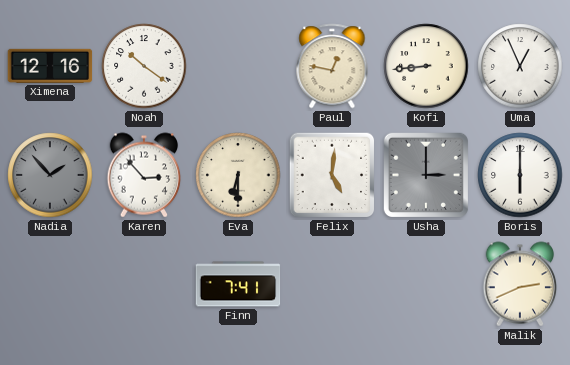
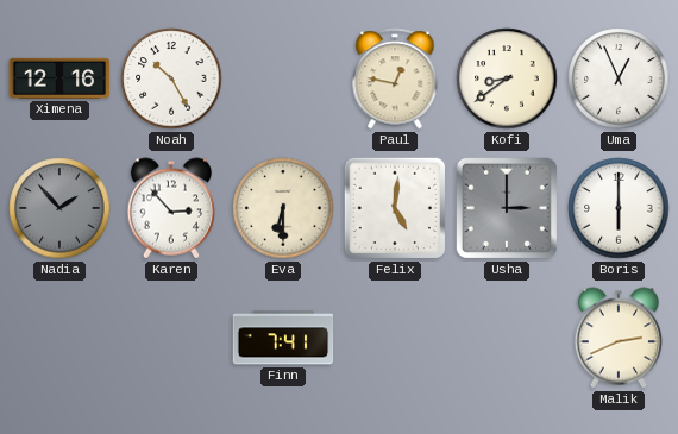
Noah: 10:21 -> 10:25
Kofi: 8:44 -> 8:39
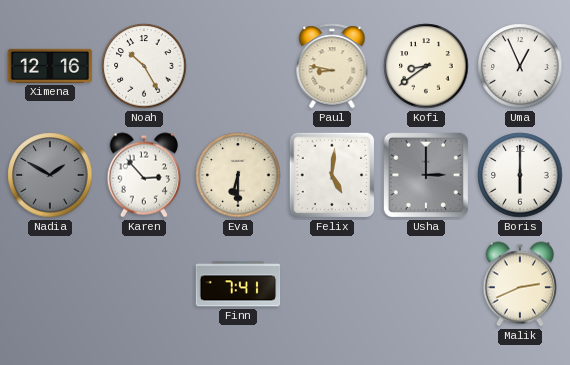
Paul: 12:47 -> 8:47
Nadia: 1:53 -> 1:50
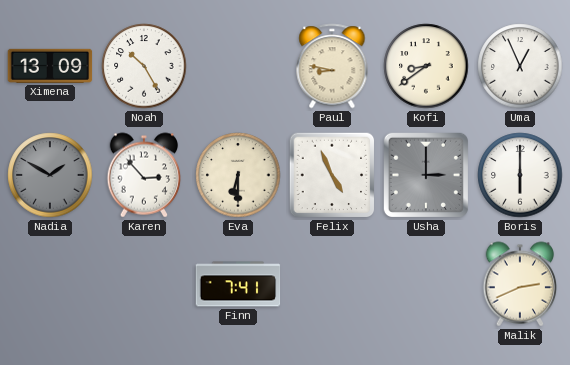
Ximena: 12:16 -> 13:09
Felix: 5:01 -> 4:56
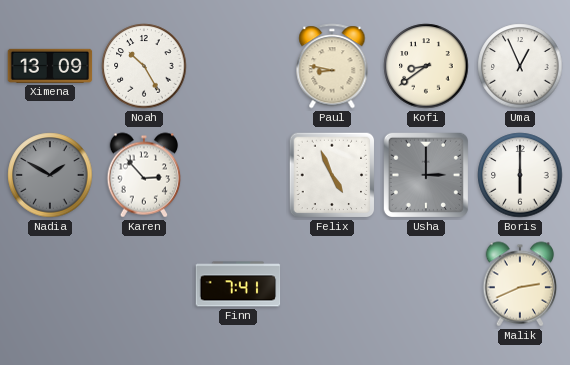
Eva: 6:30 -> none
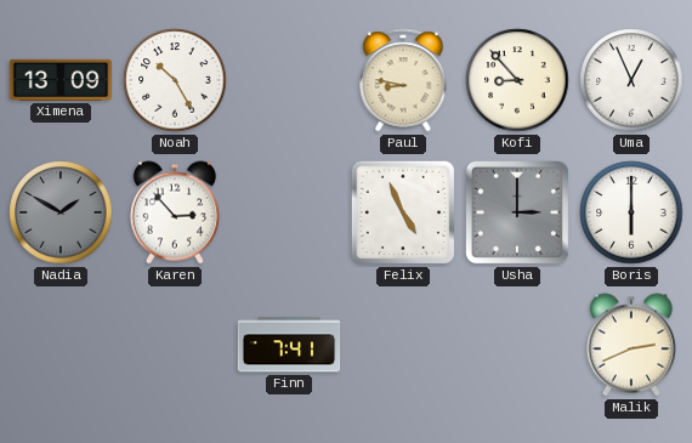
Kofi: 8:39 -> 8:53
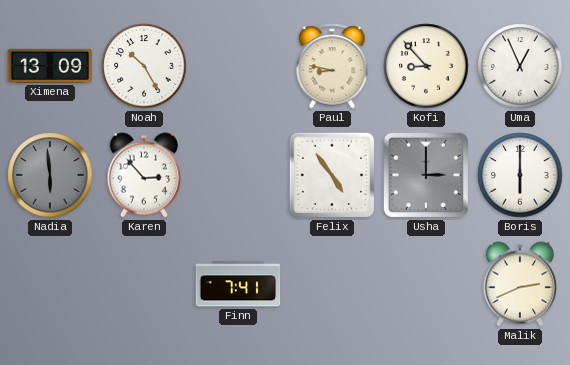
Nadia: 1:50 -> 5:59
Felix: 4:56 -> 4:54
